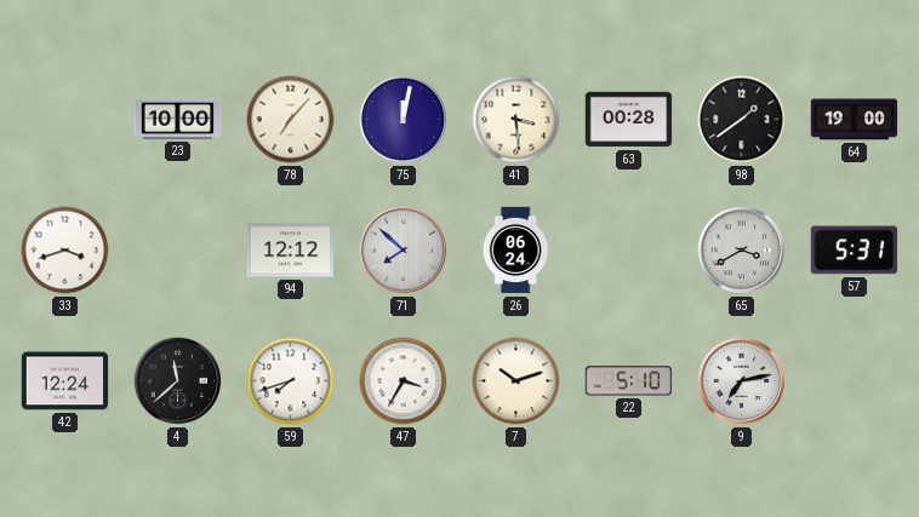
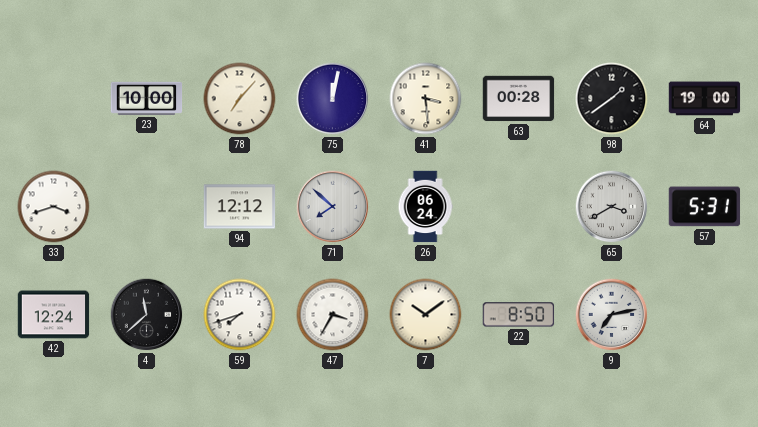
7: 10:12 -> 10:09
22: 5:10 -> 8:50
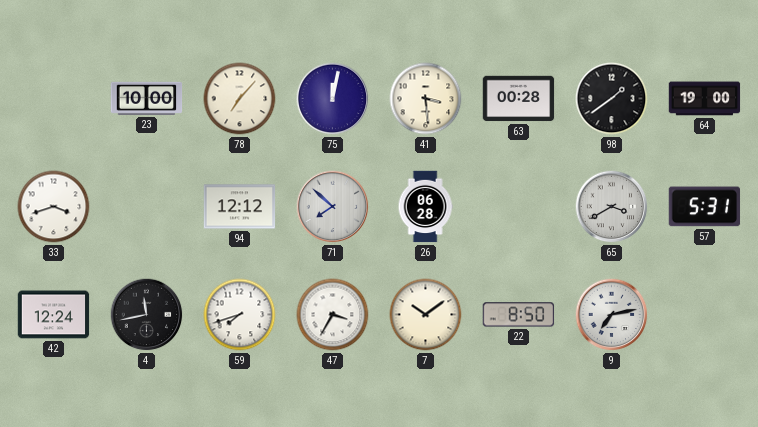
26: 06:24 -> 06:28
4: 11:38 -> 11:43
